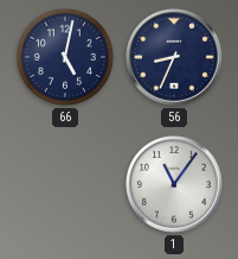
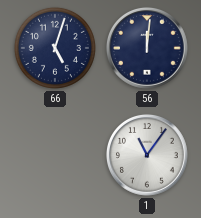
66: 5:02 -> 5:03
56: 8:34 -> 12:01
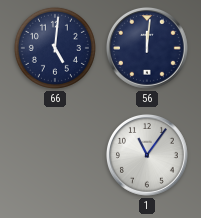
66: 5:03 -> 5:01
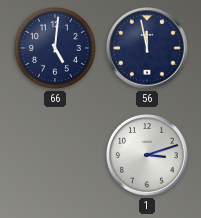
56: 12:01 -> 11:58
1: 11:06 -> 3:12
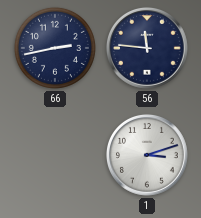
66: 5:01 -> 2:43
56: 11:58 -> 11:46
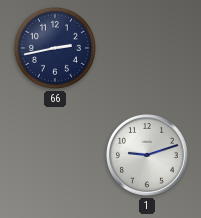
56: 11:46 -> none
1: 3:12 -> 9:12
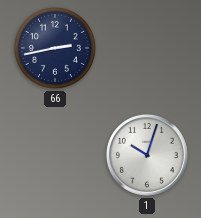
1: 9:12 -> 10:03
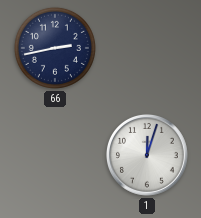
1: 10:03 -> 12:03
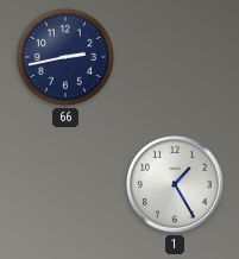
1: 12:03 -> 1:25
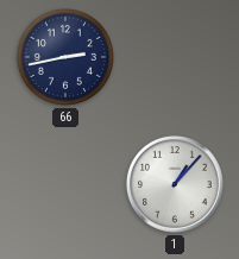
1: 1:25 -> 1:07
